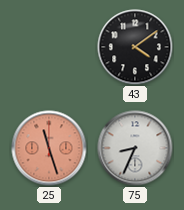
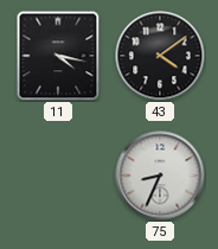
11: none -> 4:17
25: 11:27 -> none
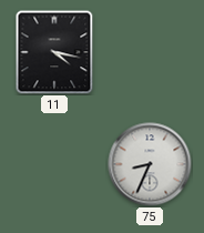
43: 4:09 -> none
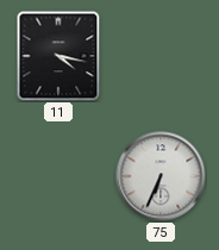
75: 8:34 -> 6:34
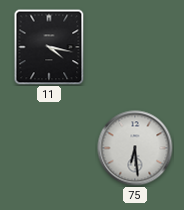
75: 6:34 -> 6:29
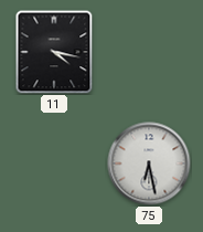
75: 6:29 -> 6:28
